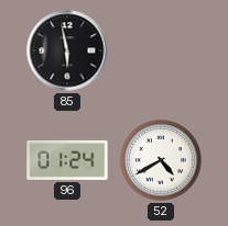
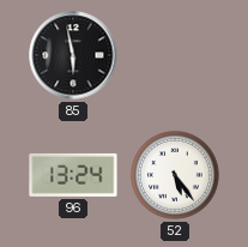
96: 01:24 -> 13:24
52: 4:40 -> 5:24
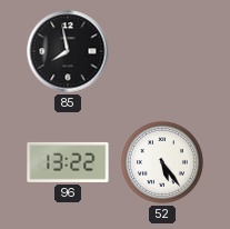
85: 5:58 -> 7:58
96: 13:24 -> 13:22
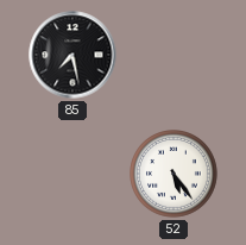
85: 7:58 -> 7:28
96: 13:22 -> none
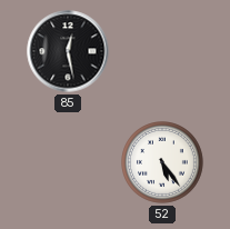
85: 7:28 -> 12:28
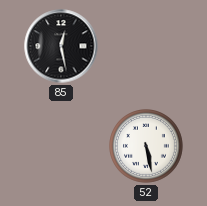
52: 5:24 -> 5:28
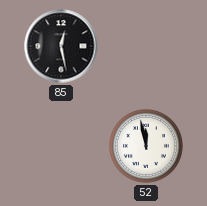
52: 5:28 -> 11:58
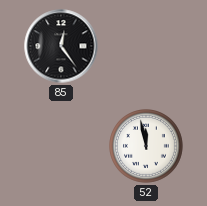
85: 12:28 -> 12:24
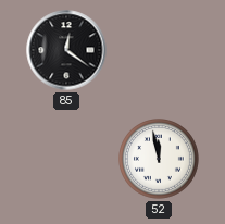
85: 12:24 -> 12:21
